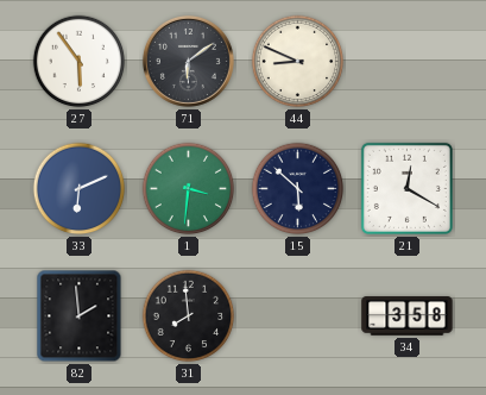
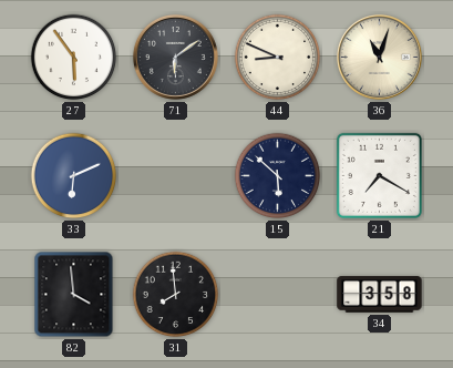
36: none -> 11:03
1: 3:31 -> none
21: 12:20 -> 7:20
82: 1:59 -> 3:59
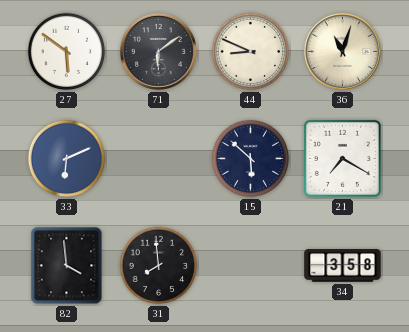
27: 5:54 -> 5:51
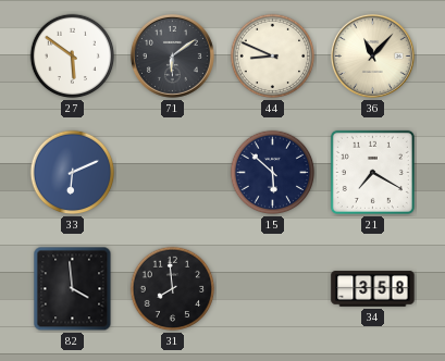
36: 11:03 -> 11:07
